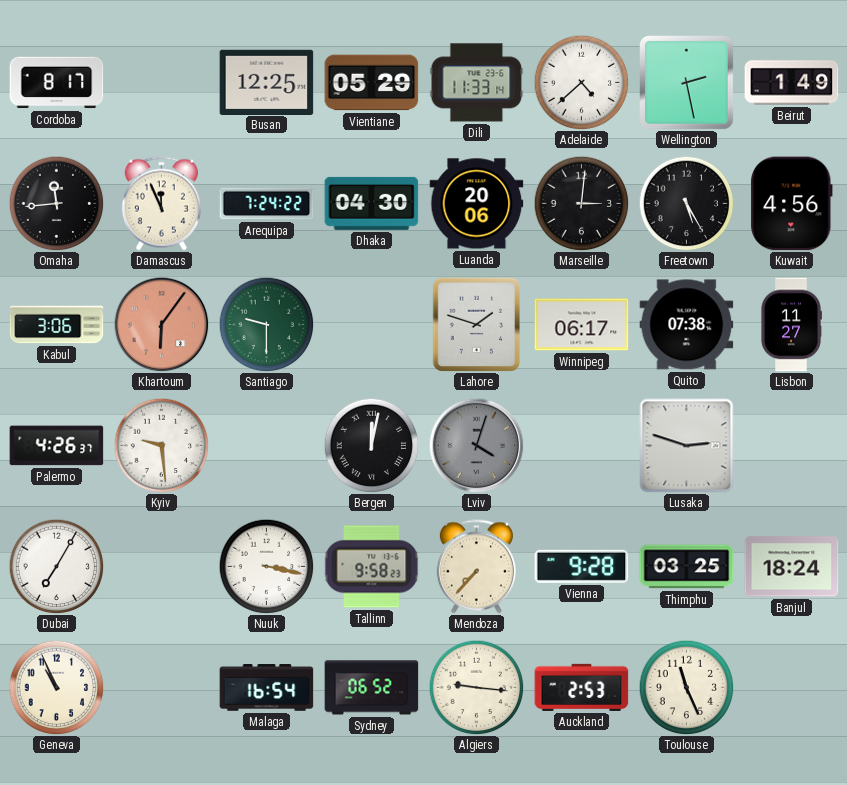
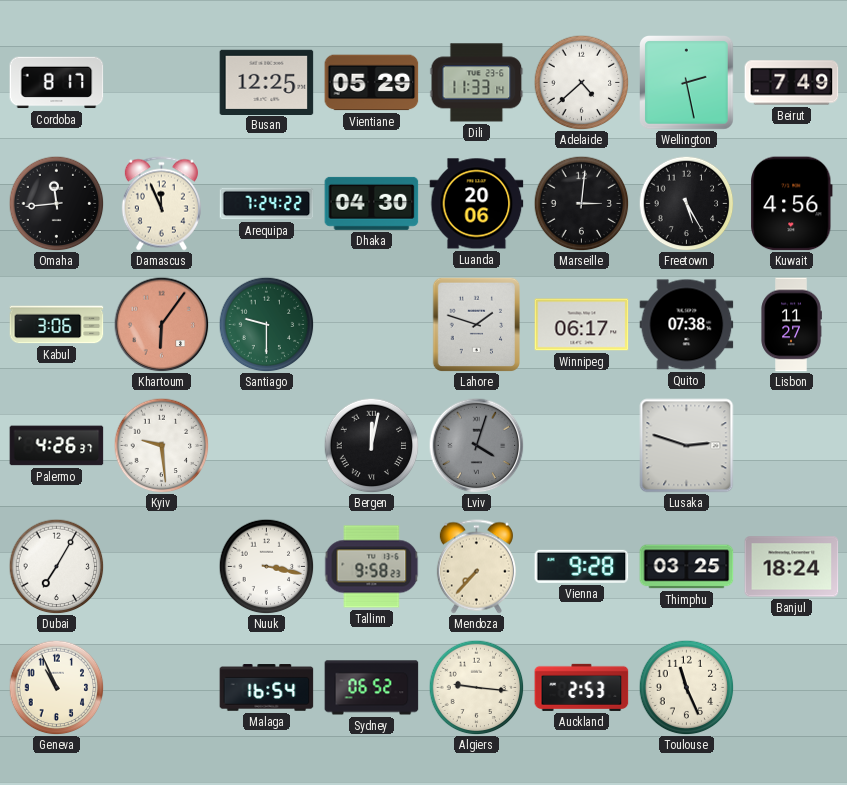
Beirut: 1:49 -> 7:49
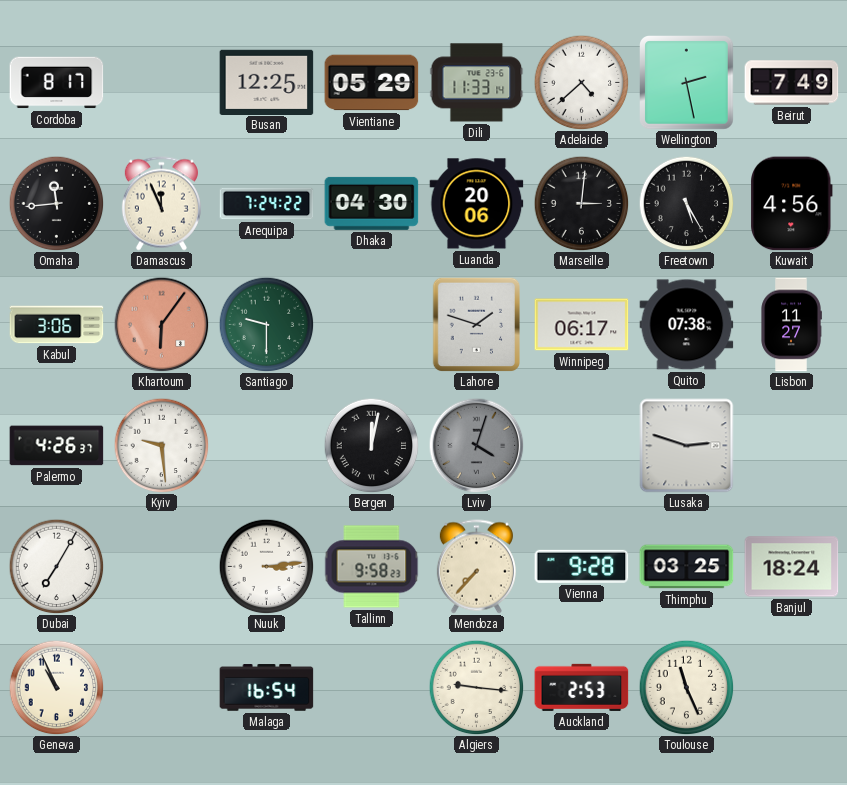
Nuuk: 3:17 -> 3:14
Sydney: 06:52 -> none
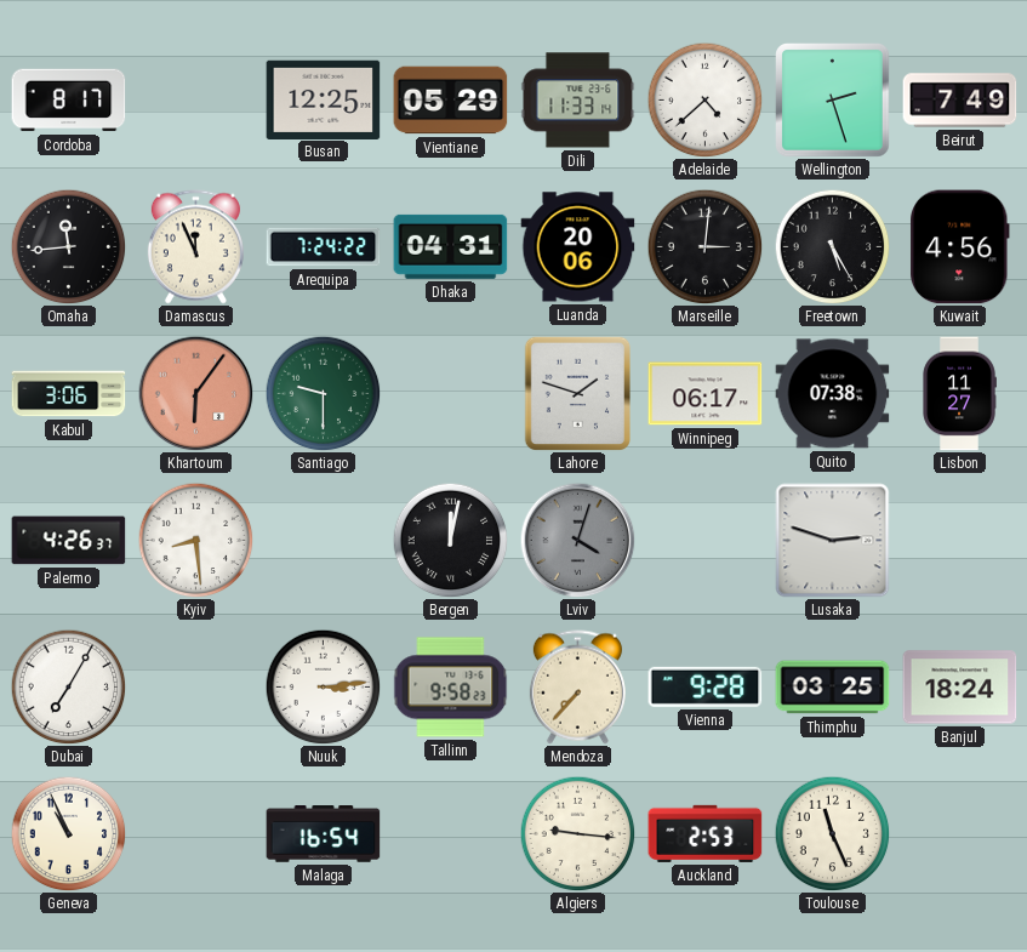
Wellington: 2:28 -> 2:27
Dhaka: 04:30 -> 04:31
Kyiv: 9:29 -> 8:29
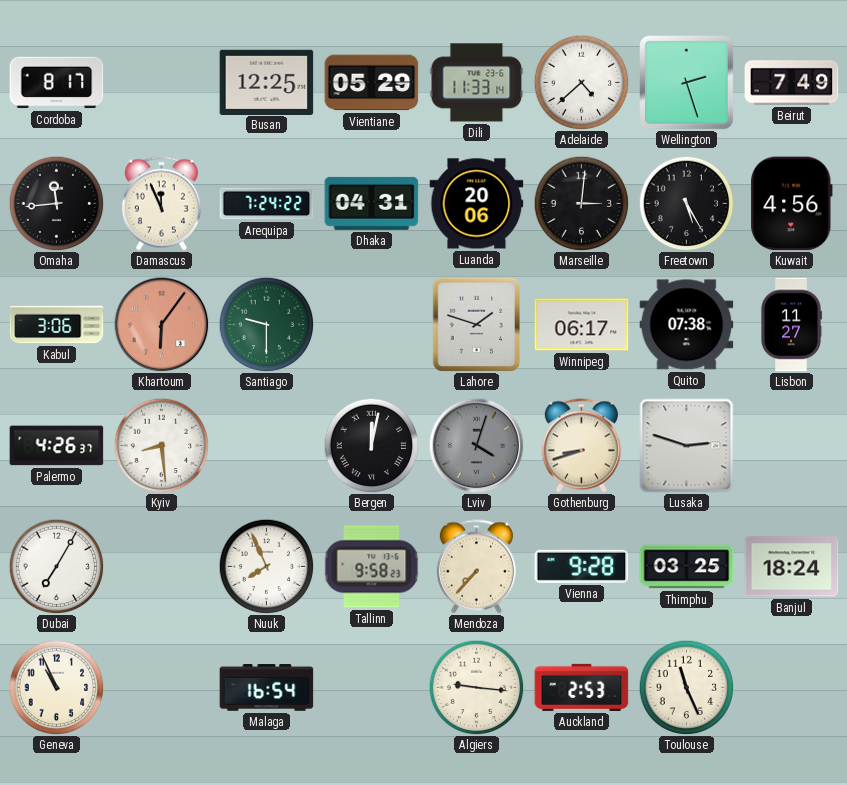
Gothenburg: none -> 8:42
Nuuk: 3:14 -> 7:56
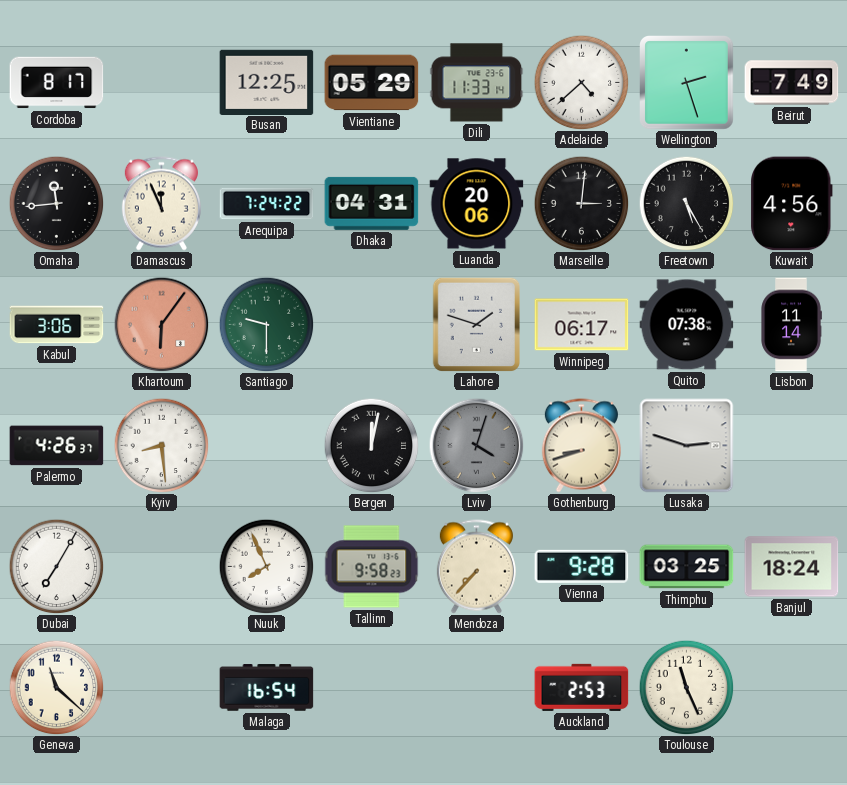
Lisbon: 11:27 -> 11:14
Geneva: 10:56 -> 11:22
Algiers: 9:16 -> none
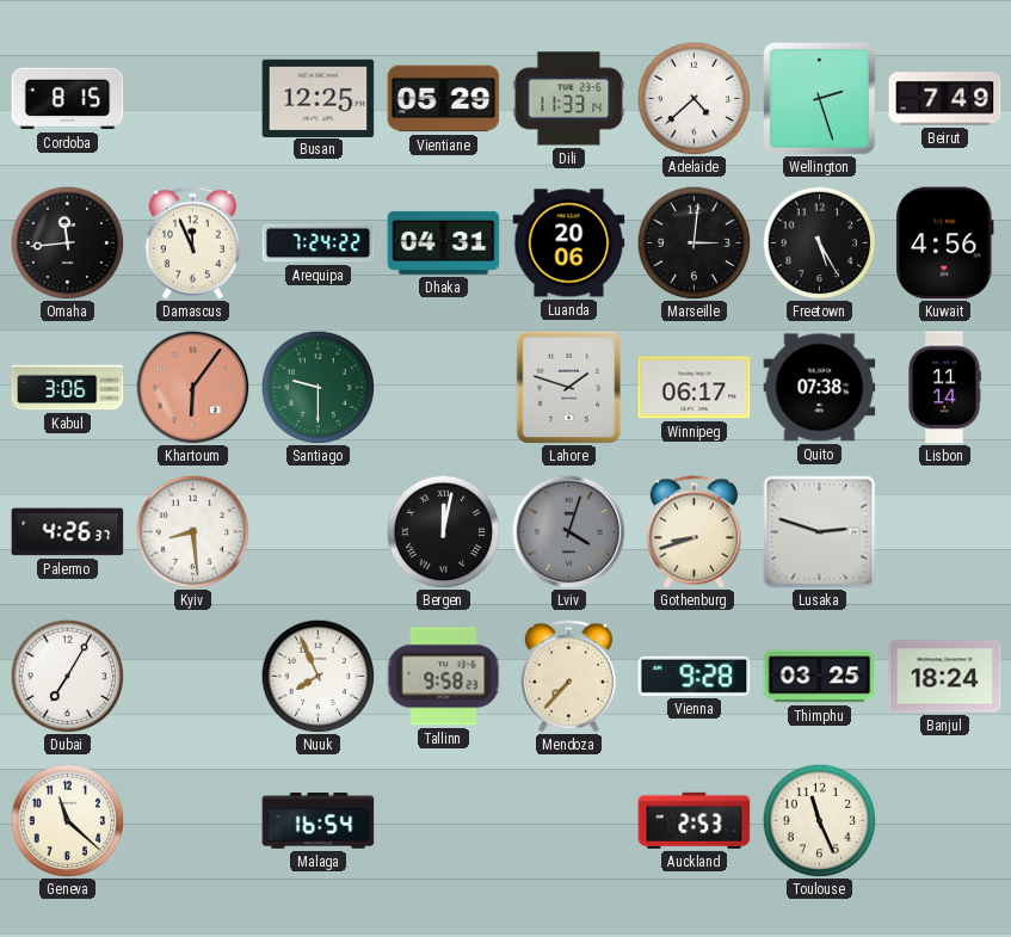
Cordoba: 8:17 -> 8:15
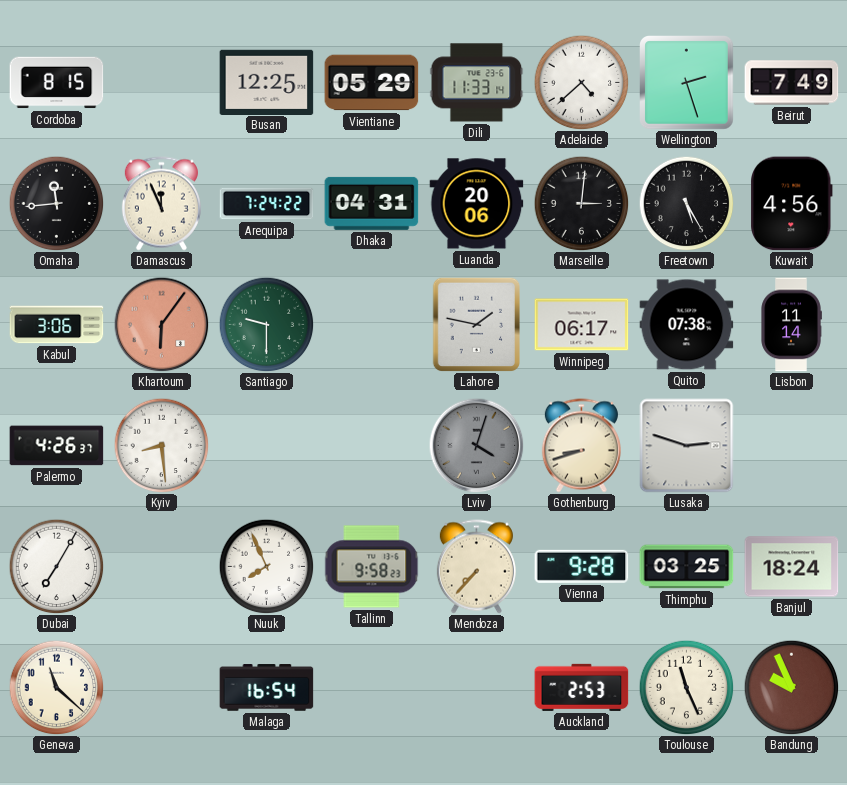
Lahore: 1:48 -> 1:47
Bergen: 12:02 -> none
Bandung: none -> 9:56
